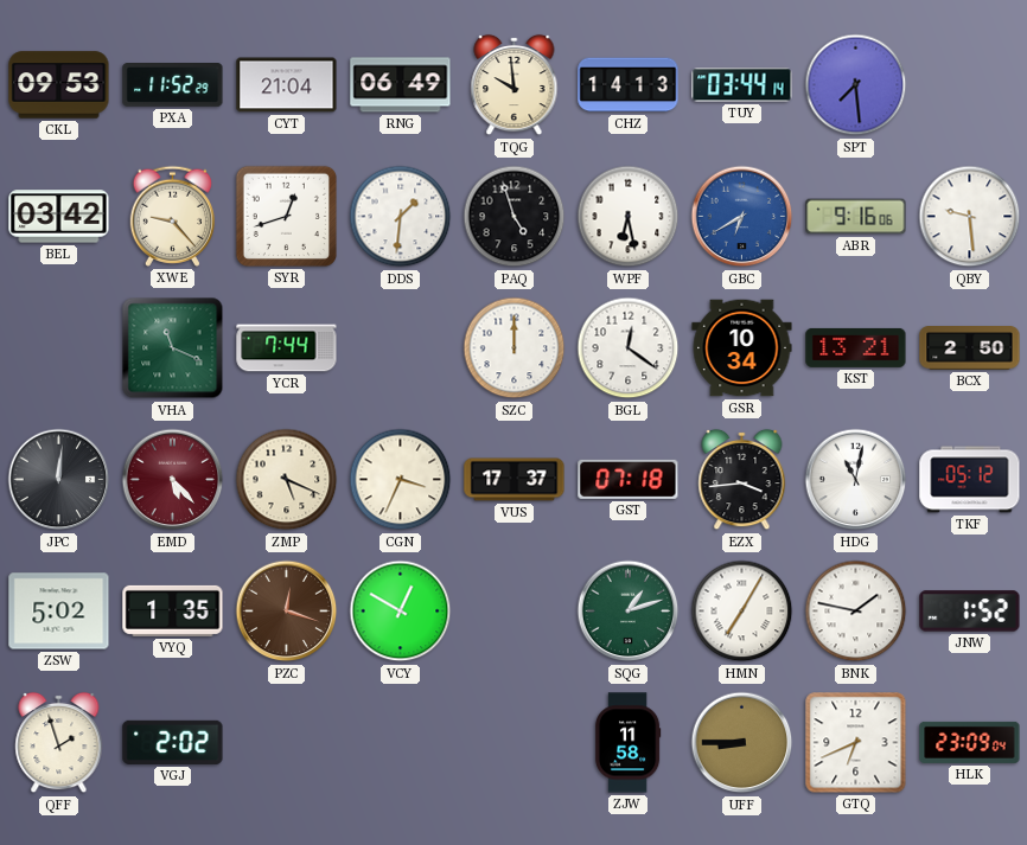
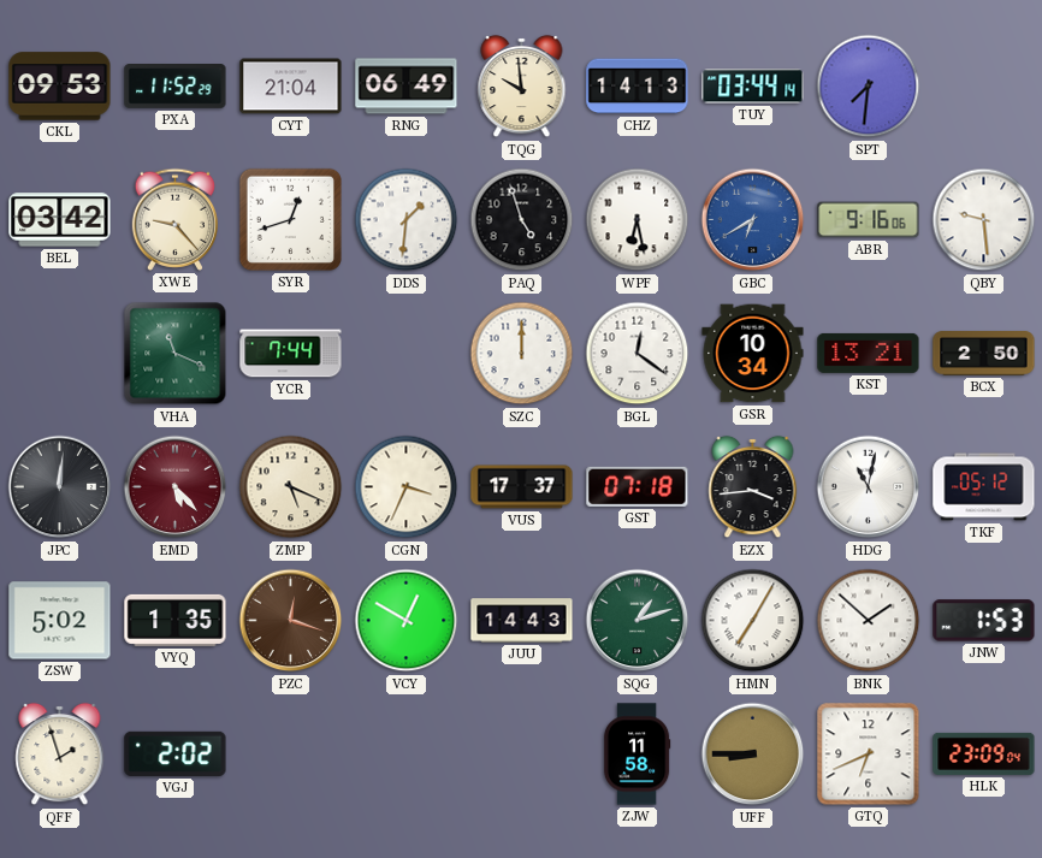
SPT: 7:29 -> 7:31
JUU: none -> 14:43
BNK: 1:47 -> 1:52
JNW: 1:52 -> 1:53
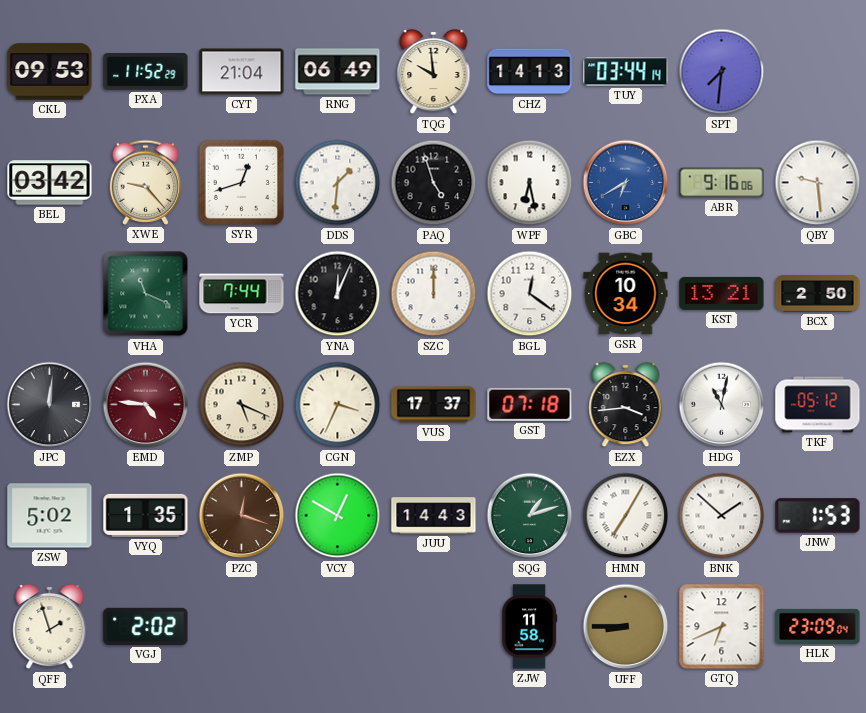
YNA: none -> 12:04
EMD: 5:23 -> 4:46
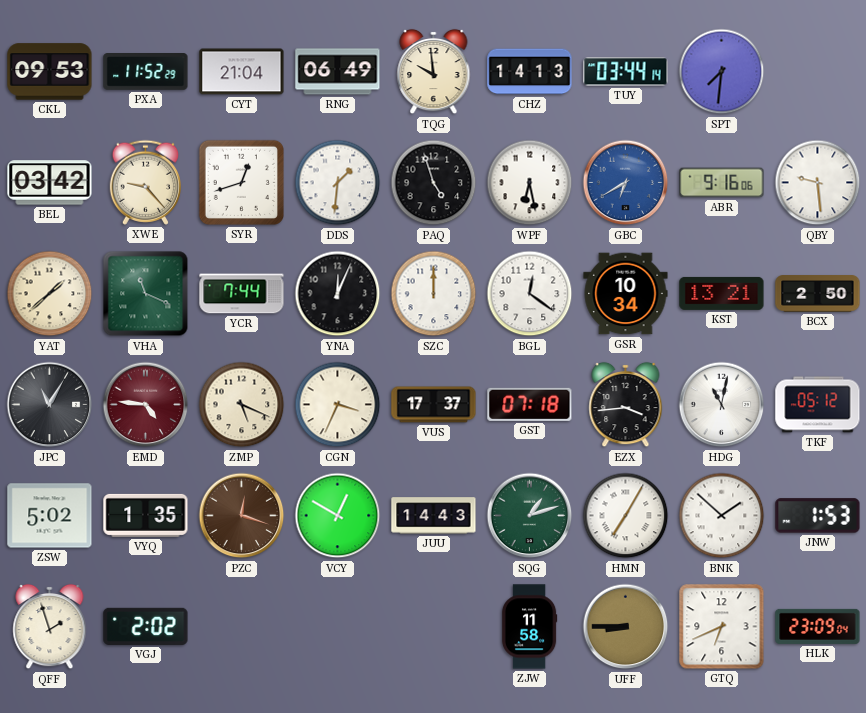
YAT: none -> 1:38
JPC: 12:01 -> 11:05
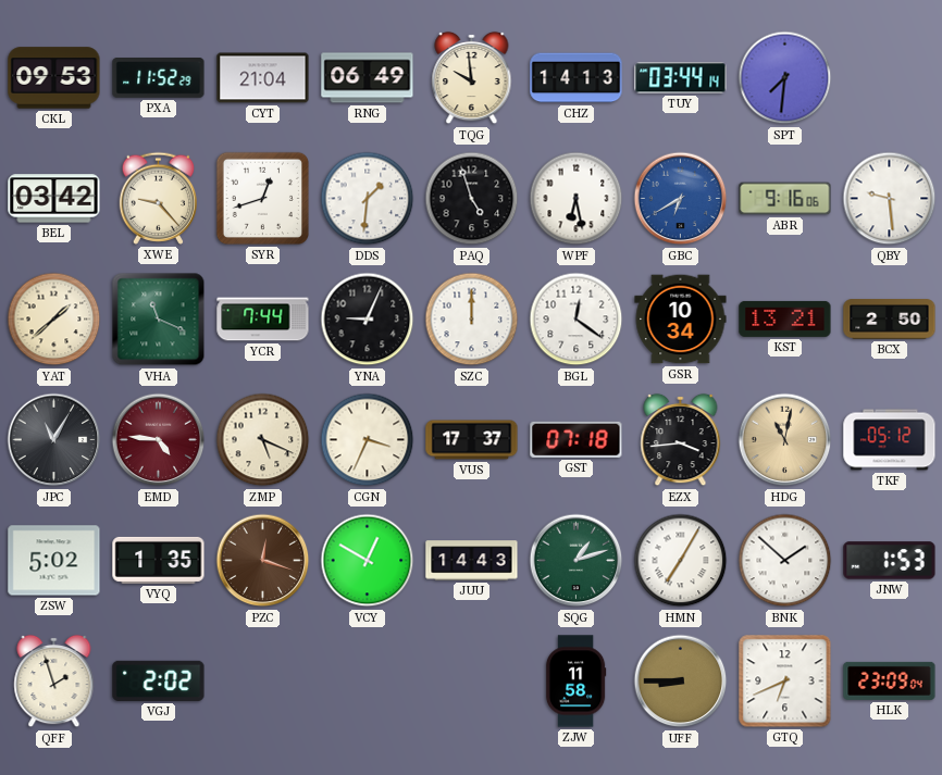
YNA: 12:04 -> 9:04
HDG dial: white -> champagne
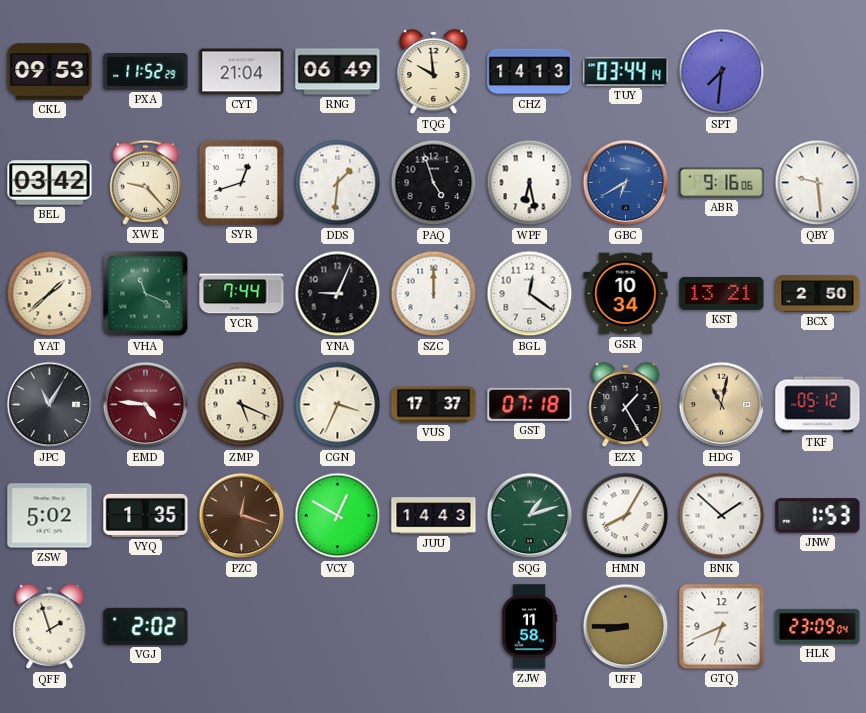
EZX: 3:44 -> 1:25
HMN: 7:05 -> 8:05
